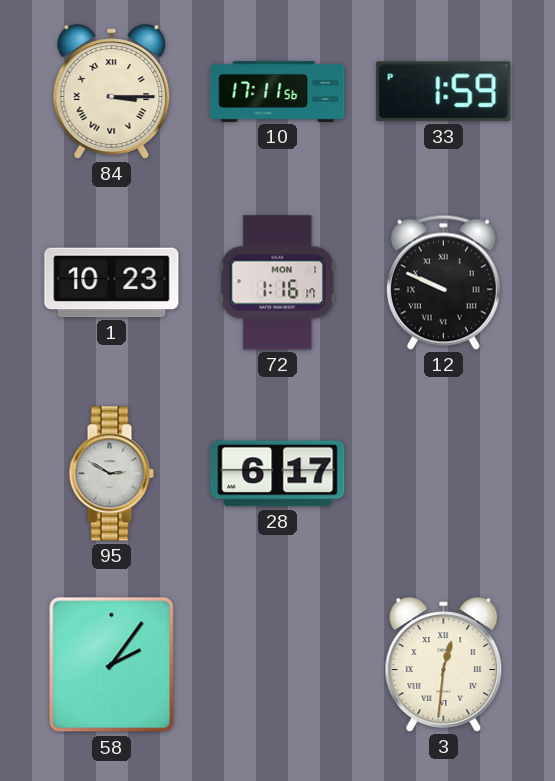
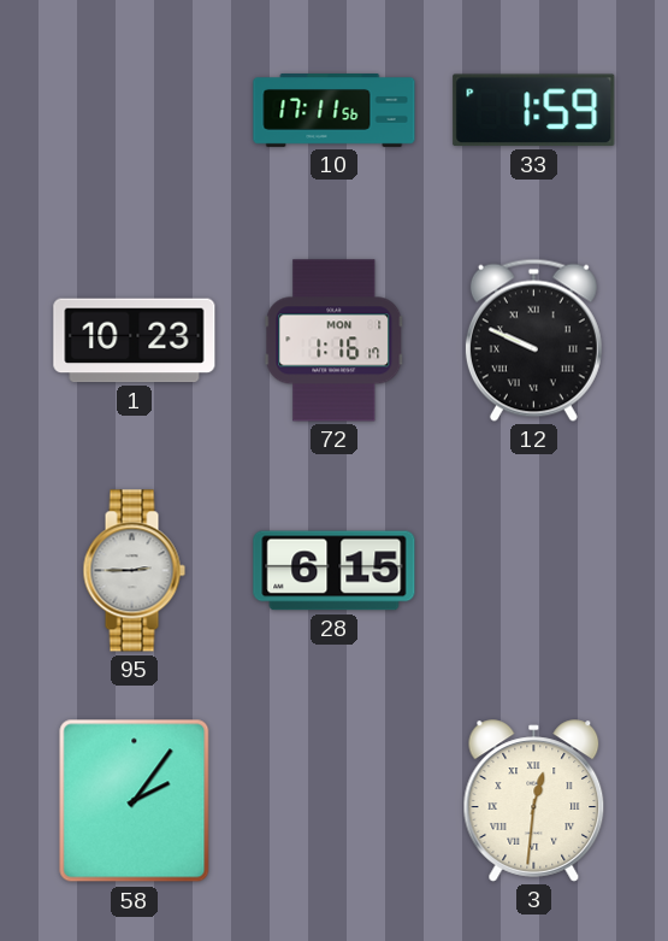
84: 3:15 -> none
95: 2:50 -> 2:45
28: 6:17 -> 6:15
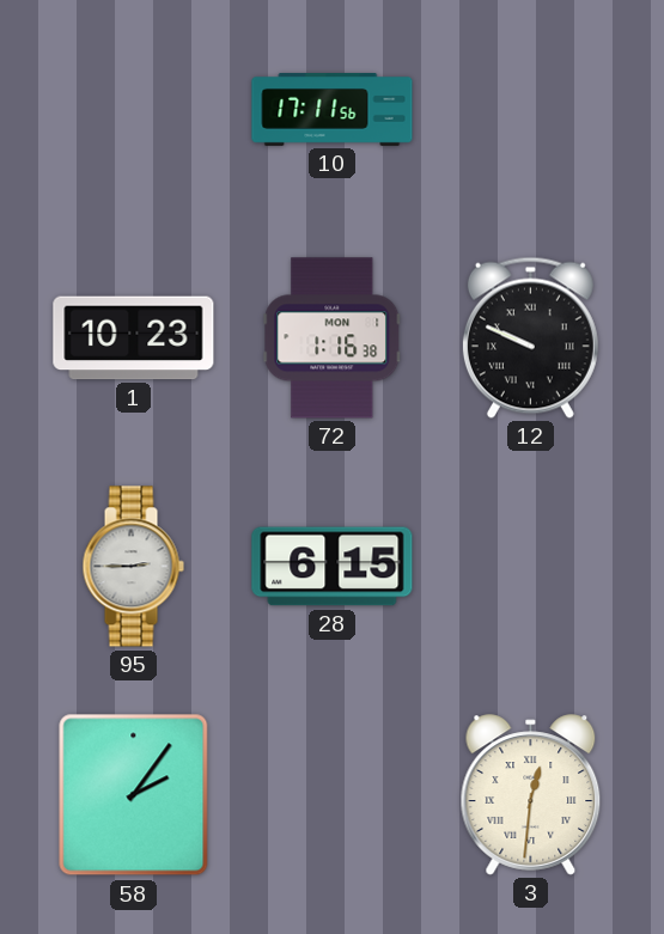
33: 1:59 -> none
72: 1:16:17 -> 1:16:38
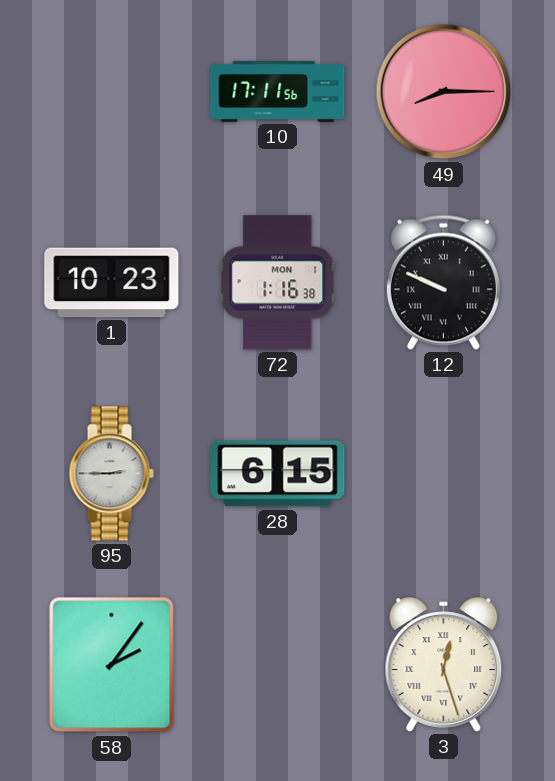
49: none -> 8:15
3: 12:31 -> 12:27
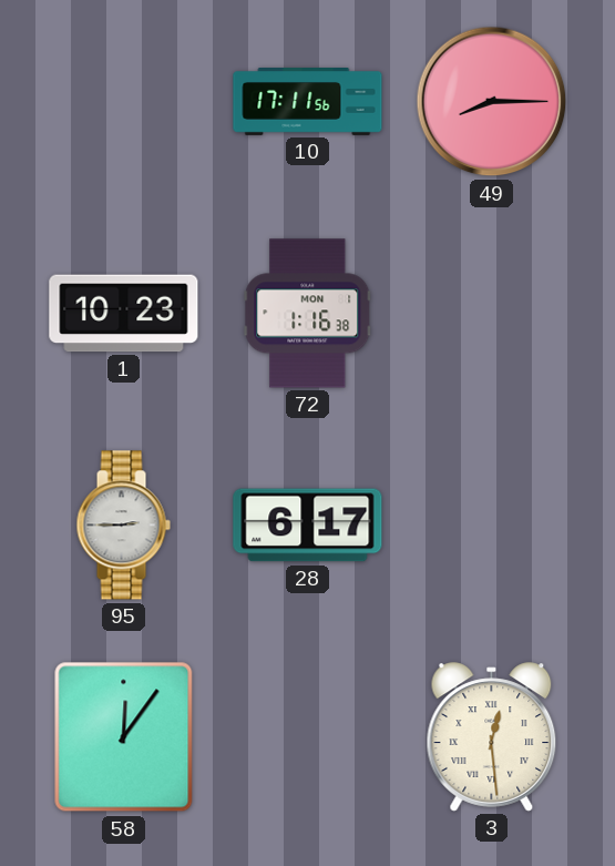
12: 9:49 -> none
28: 6:15 -> 6:17
58: 2:06 -> 12:06
3: 12:27 -> 12:29
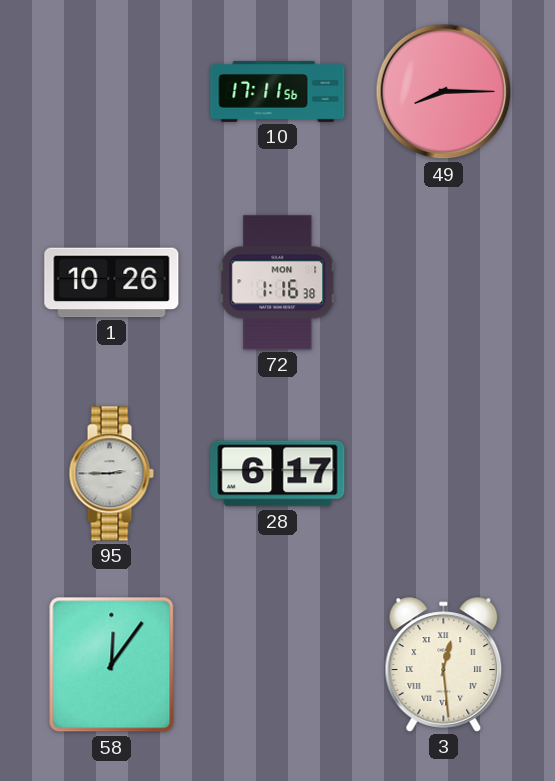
1: 10:23 -> 10:26
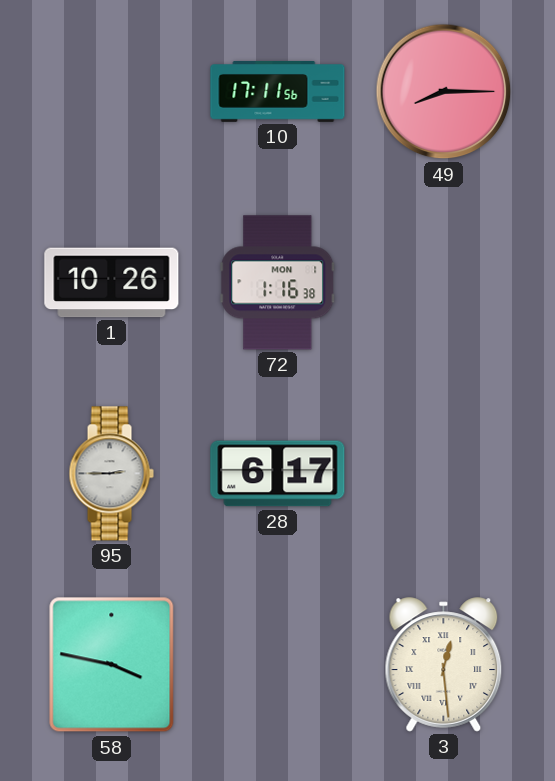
58: 12:06 -> 3:47
